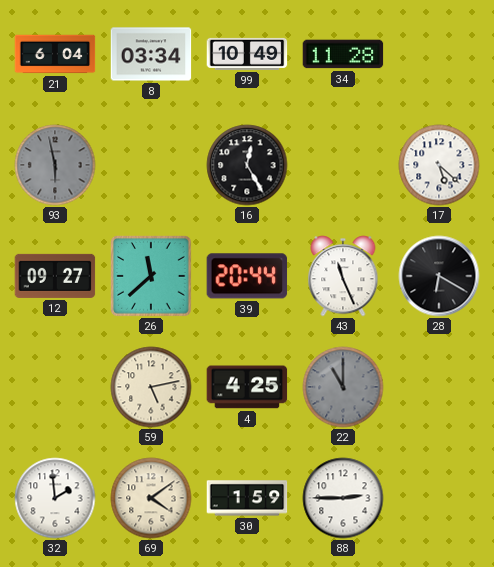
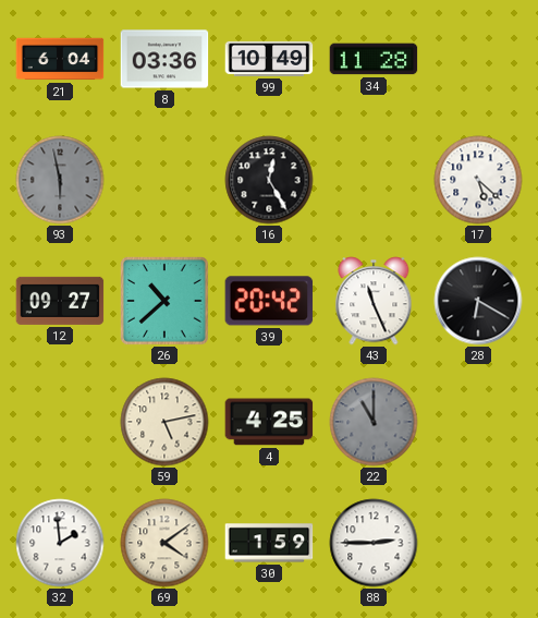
8: 03:34 -> 03:36
26: 11:38 -> 10:38
39: 20:44 -> 20:42
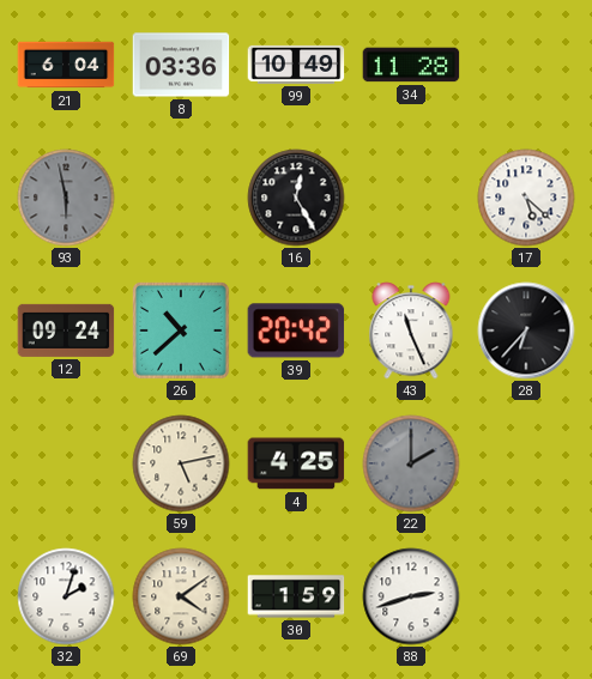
12: 09:27 -> 09:24
28: 6:20 -> 6:37
22: 11:00 -> 2:00
32: 1:59 -> 2:03
88: 2:45 -> 2:42
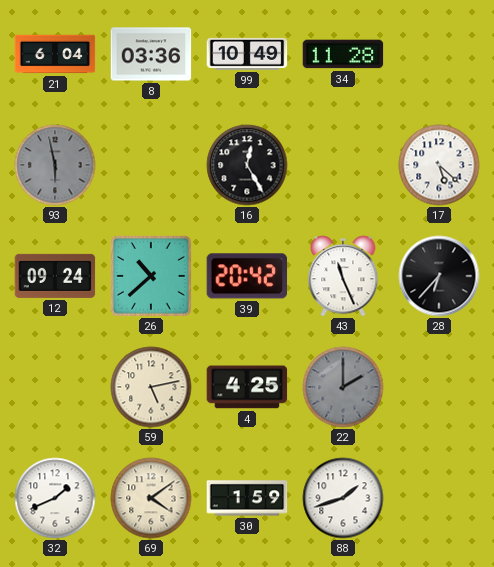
32: 2:03 -> 1:41
88: 2:42 -> 1:42
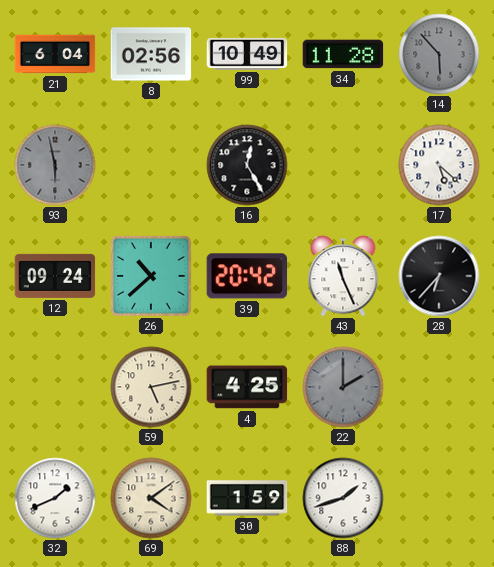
8: 03:36 -> 02:56
14: none -> 5:53
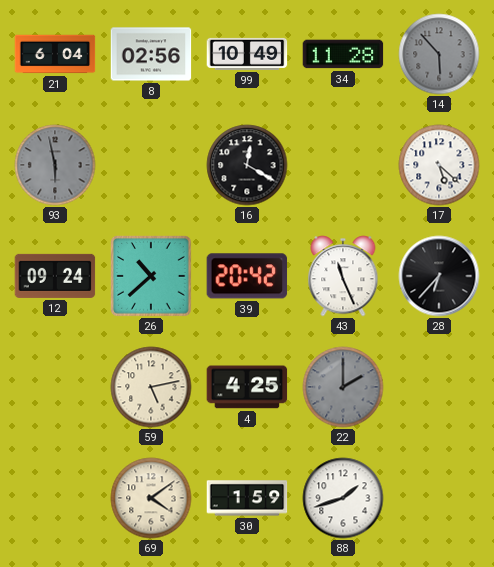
16: 12:25 -> 12:20
32: 1:41 -> none
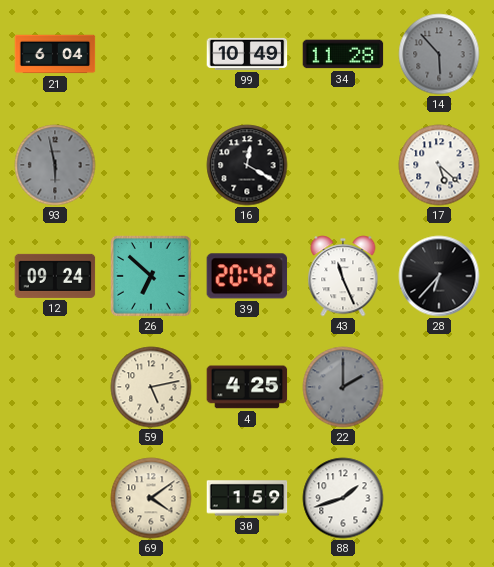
8: 02:56 -> none
26: 10:38 -> 6:52
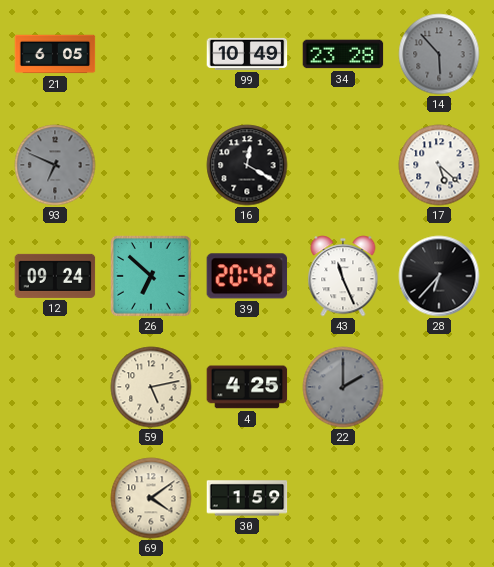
21: 6:04 -> 6:05
34: 11:28 -> 23:28
93: 5:58 -> 6:49
88: 1:42 -> none
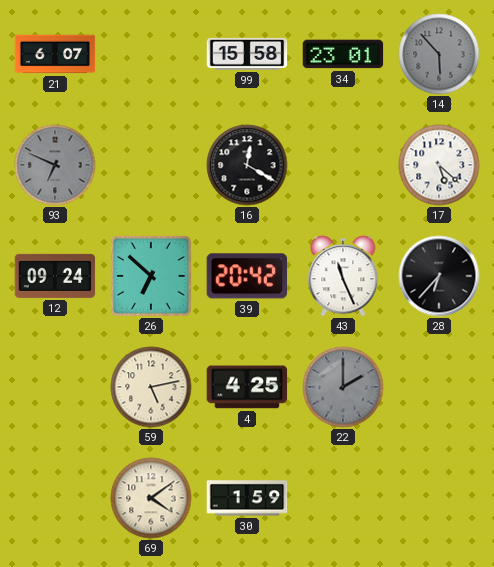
21: 6:05 -> 6:07
99: 10:49 -> 15:58
34: 23:28 -> 23:01
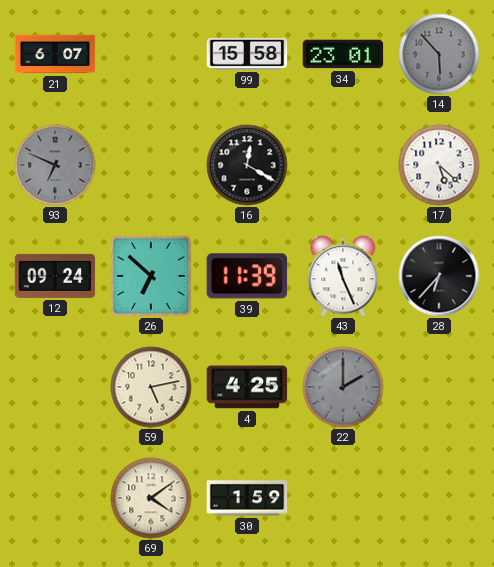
39: 20:42 -> 11:39
